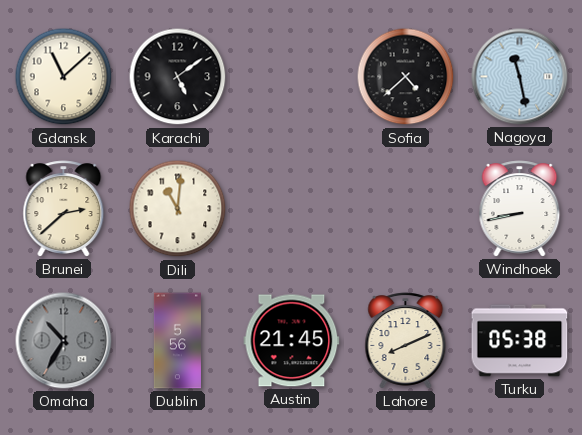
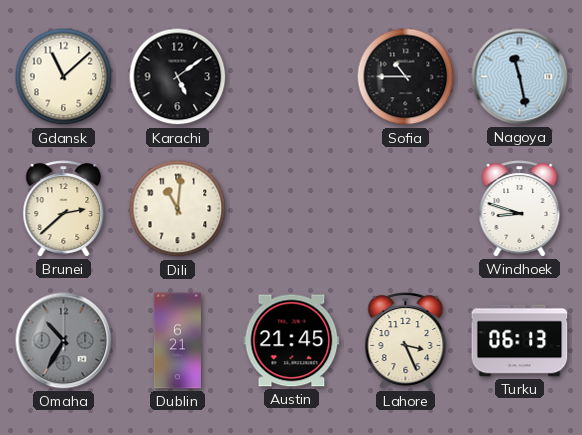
Sofia: 4:38 -> 10:45
Windhoek: 8:43 -> 8:48
Dublin: 5:56 -> 6:21
Lahore: 8:11 -> 3:26
Turku: 05:38 -> 06:13
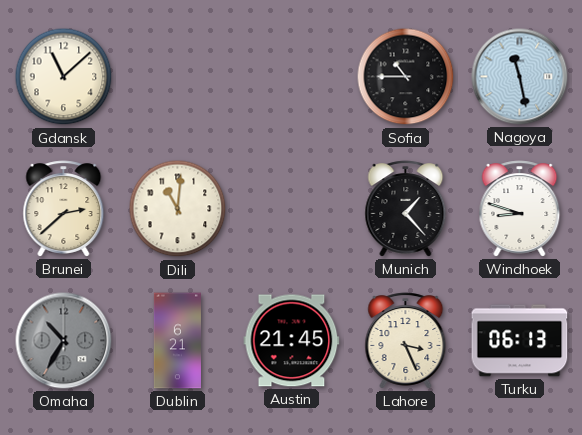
Karachi: 5:09 -> none
Munich: none -> 1:23
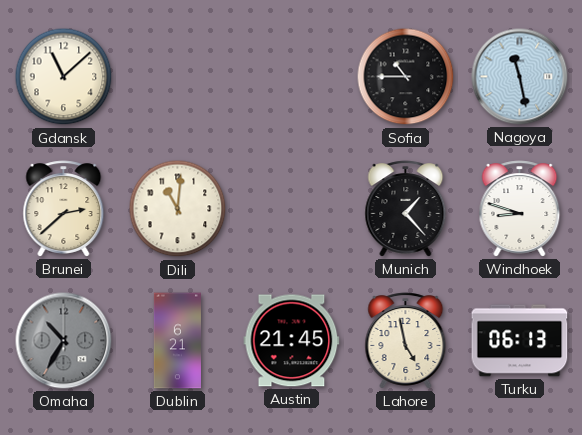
Lahore: 3:26 -> 4:58
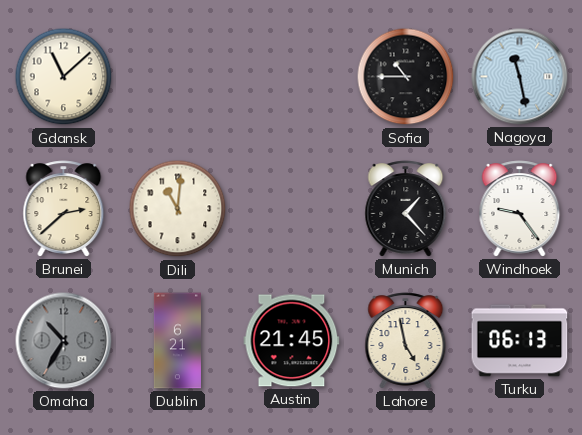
Windhoek: 8:48 -> 9:24
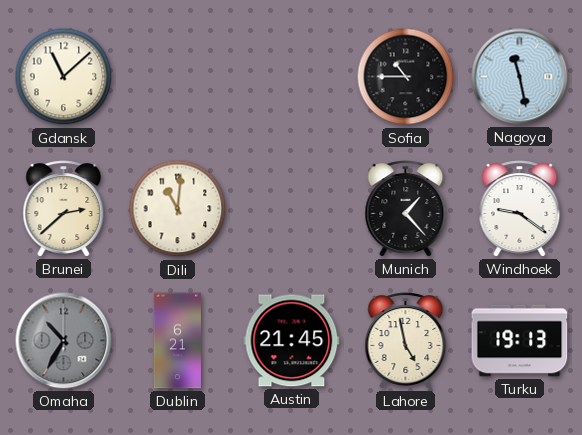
Windhoek: 9:24 -> 9:21
Turku: 06:13 -> 19:13
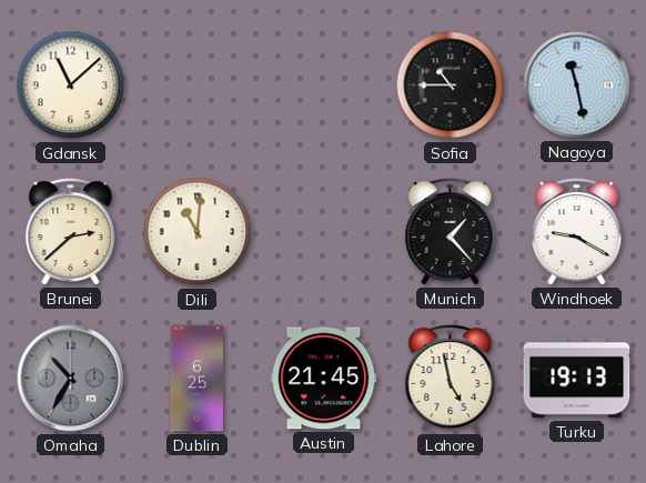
Windhoek: 9:21 -> 9:20
Dublin: 6:21 -> 6:25
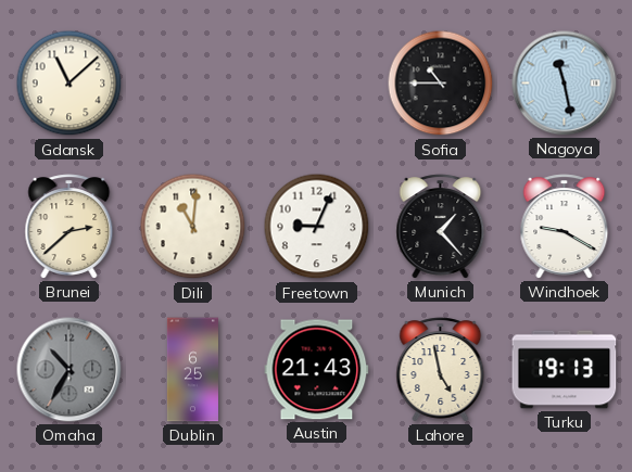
Freetown: none -> 9:04
Austin: 21:45 -> 21:43
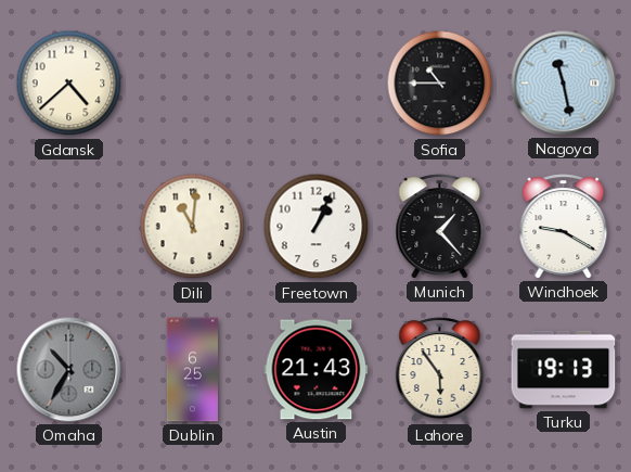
Gdansk: 11:08 -> 4:38
Brunei: 2:38 -> none
Freetown: 9:04 -> 1:04
Lahore: 4:58 -> 5:54
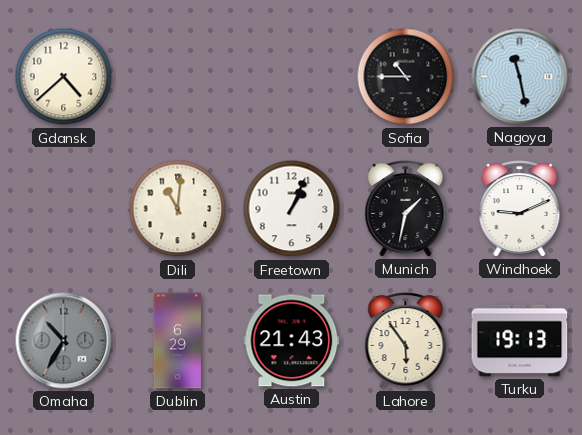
Munich: 1:23 -> 1:32
Windhoek: 9:20 -> 9:11
Dublin: 6:25 -> 6:29
